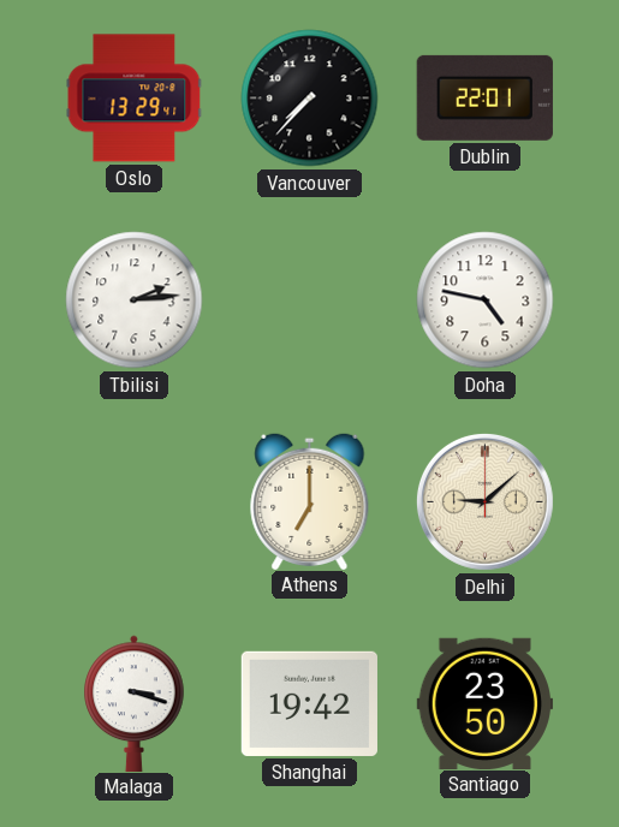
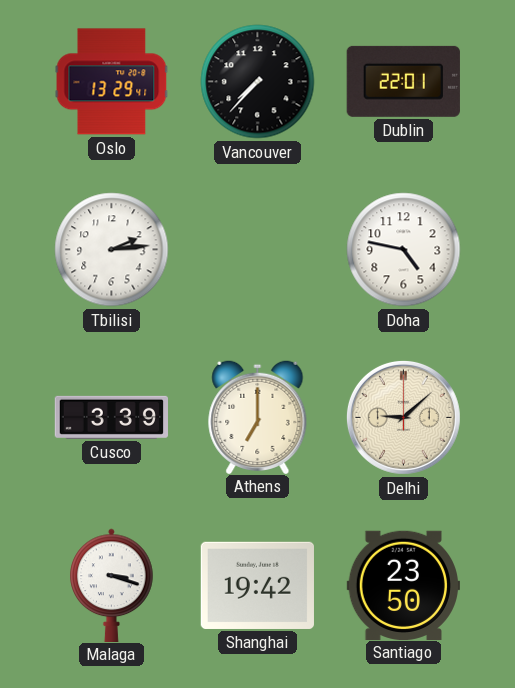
Cusco: none -> 3:39
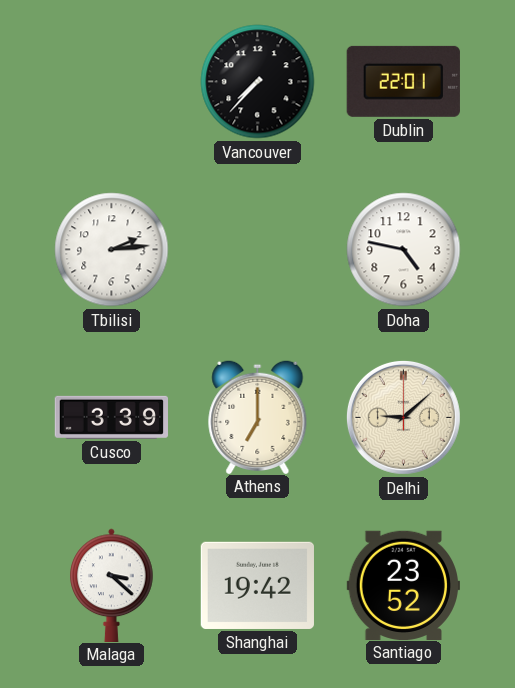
Oslo: 13:29 -> none
Malaga: 3:18 -> 3:22
Santiago: 23:50 -> 23:52
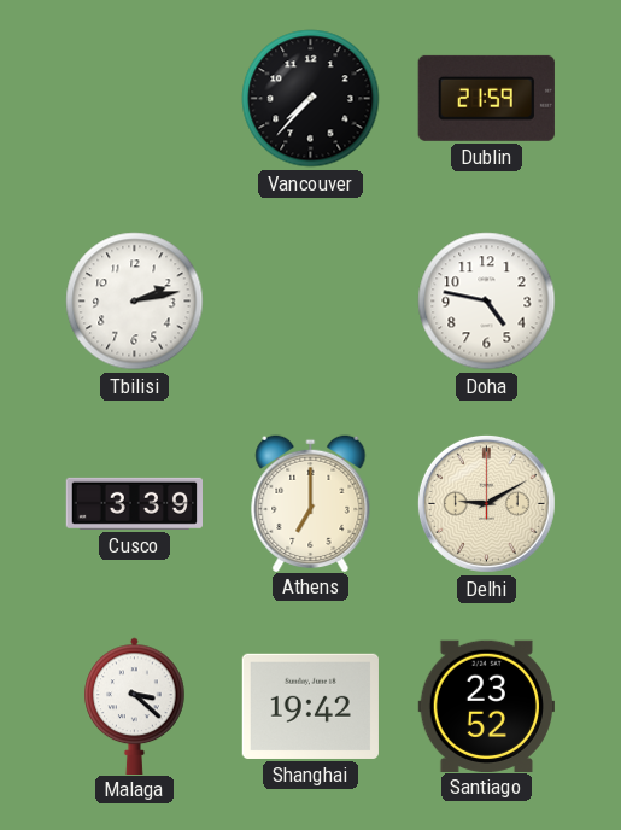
Dublin: 22:01 -> 21:59
Tbilisi: 2:14 -> 2:13
Delhi: 9:08 -> 9:10
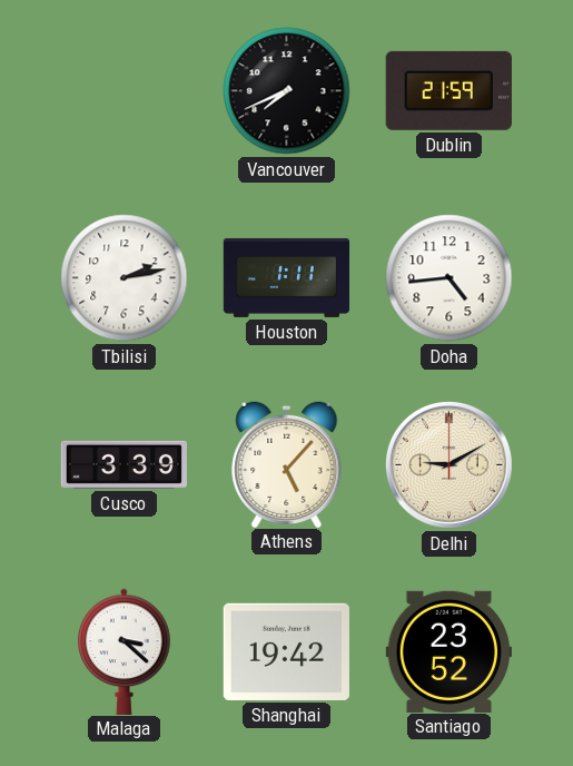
Vancouver: 7:37 -> 7:41
Houston: none -> 1:11
Doha: 4:47 -> 4:44
Athens: 7:00 -> 5:07
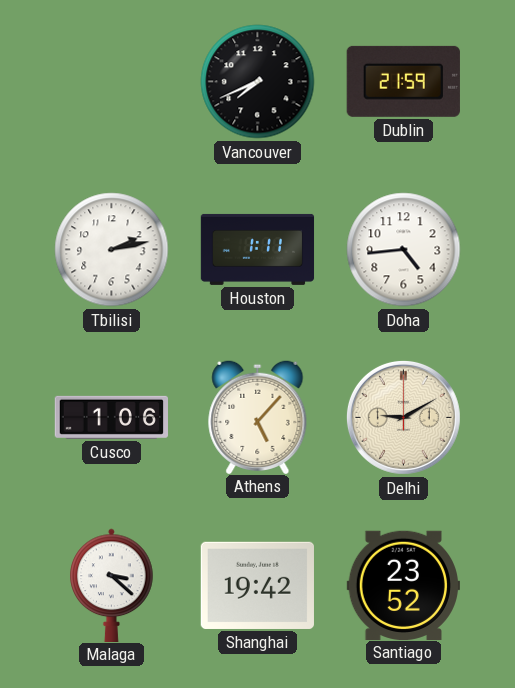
Cusco: 3:39 -> 1:06
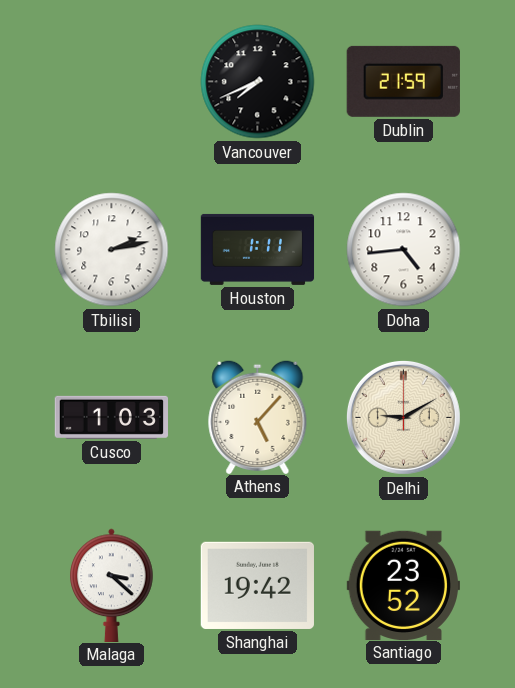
Cusco: 1:06 -> 1:03
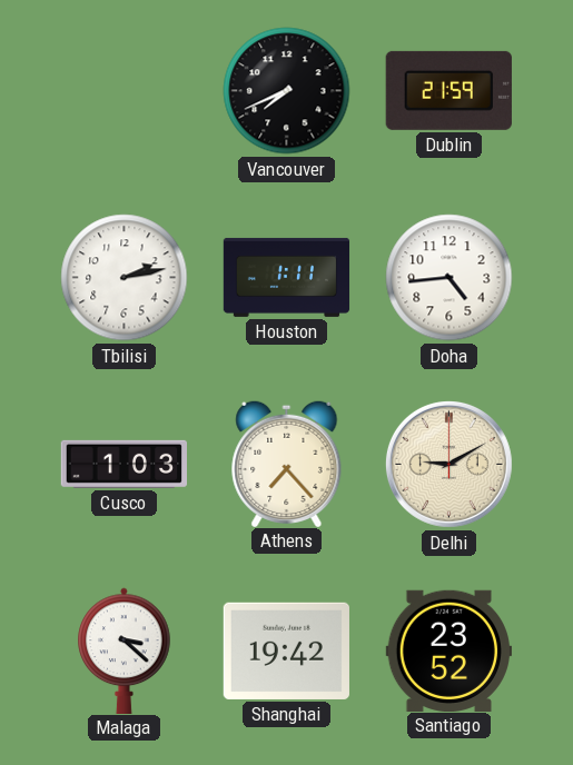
Athens: 5:07 -> 7:23
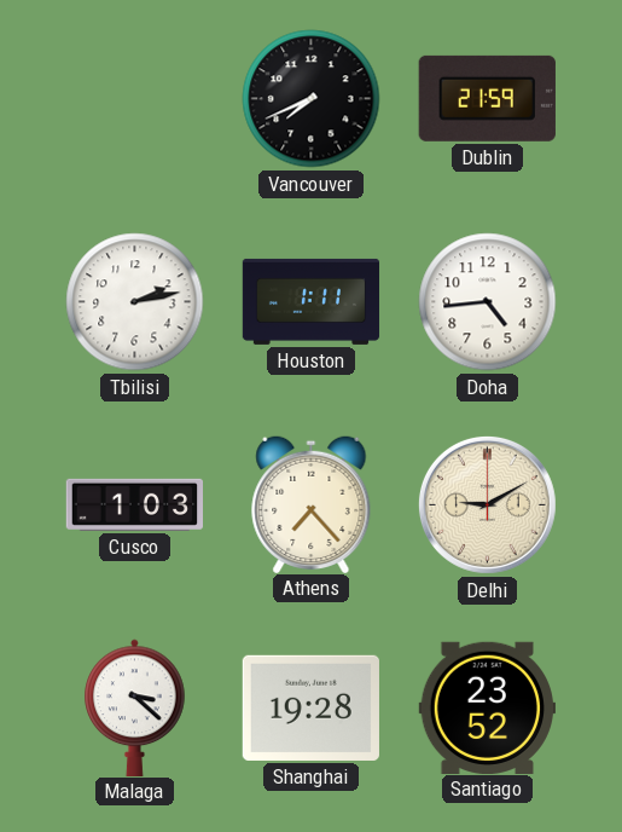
Shanghai: 19:42 -> 19:28
